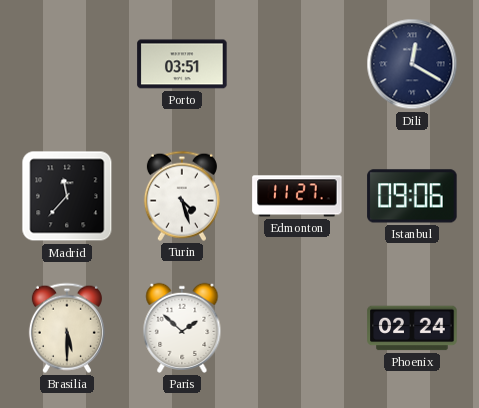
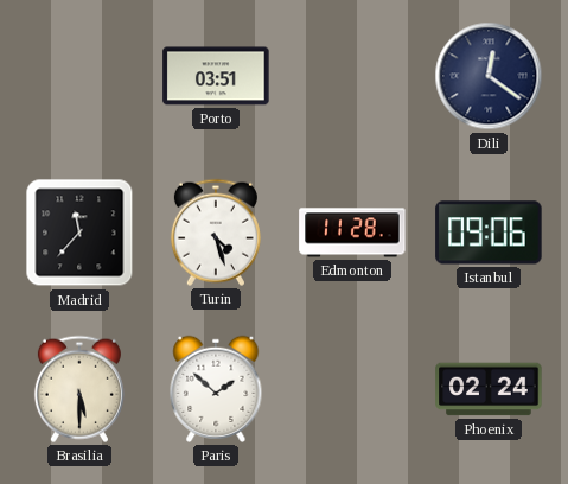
Dili: 12:20 -> 12:21
Edmonton: 11:27 -> 11:28
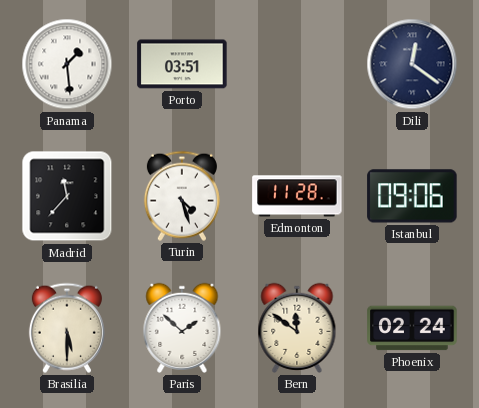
Panama: none -> 1:29
Bern: none -> 11:51
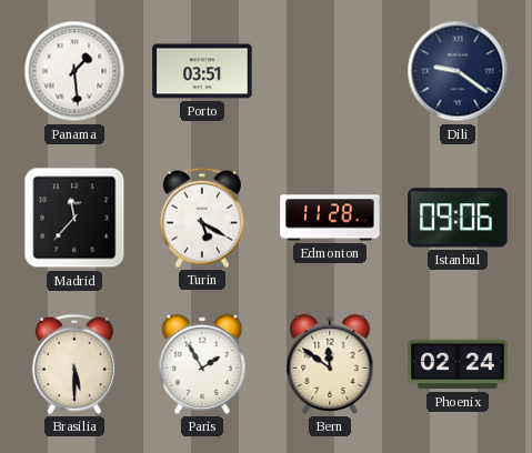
Dili: 12:21 -> 9:21
Turin: 4:27 -> 5:20
Paris: 1:52 -> 1:55
